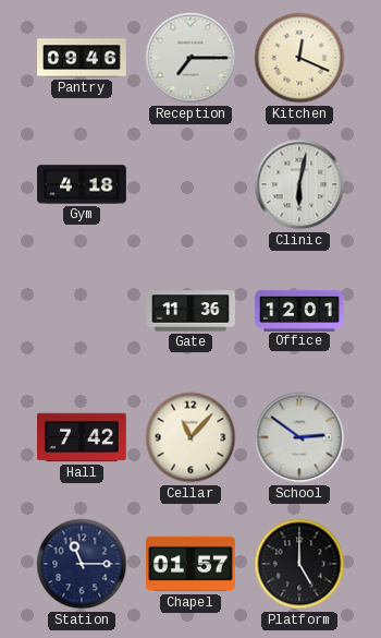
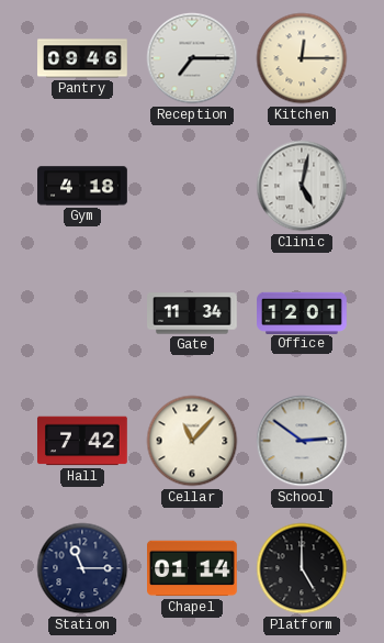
Kitchen: 12:19 -> 12:15
Clinic: 6:02 -> 5:02
Gate: 11:36 -> 11:34
Chapel: 01:57 -> 01:14
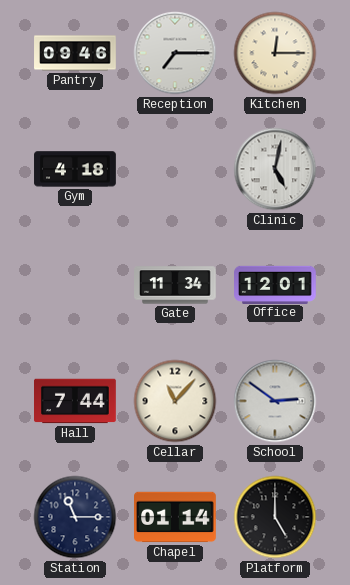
Hall: 7:42 -> 7:44
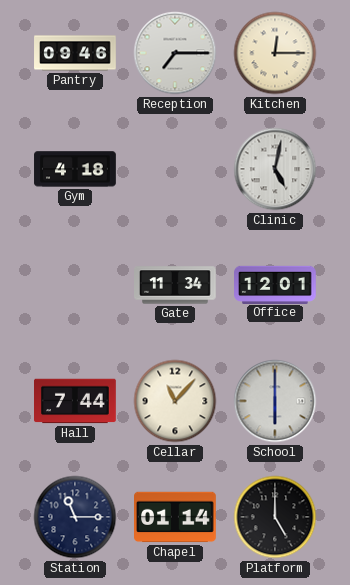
School: 2:51 -> 6:00
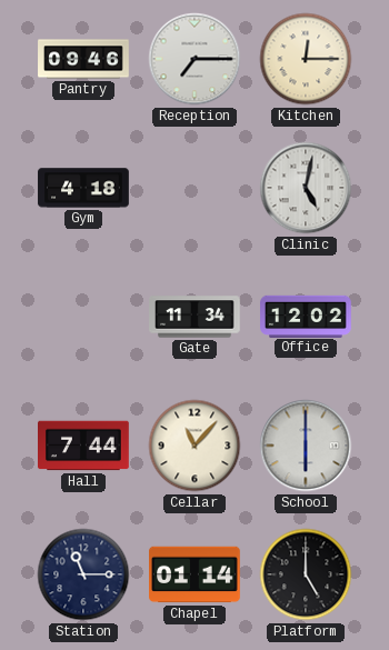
Office: 12:01 -> 12:02
